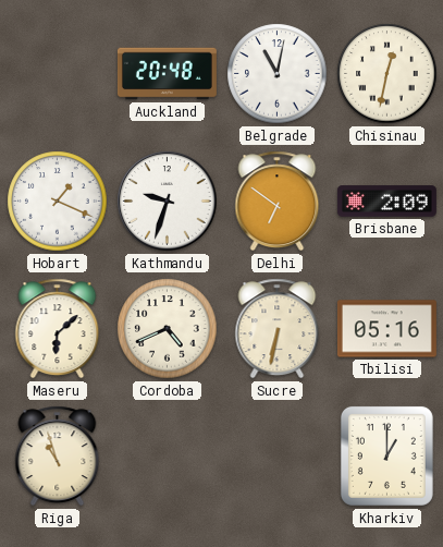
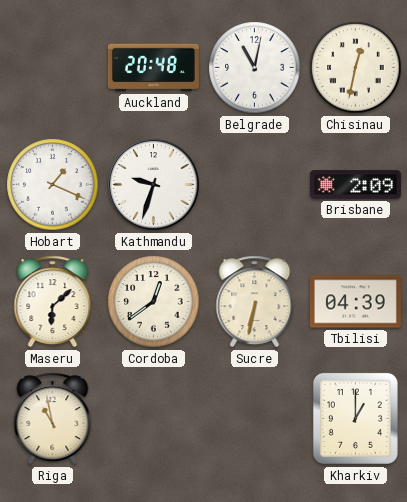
Delhi: 6:51 -> none
Cordoba: 4:41 -> 12:39
Tbilisi: 05:16 -> 04:39
Riga: 10:57 -> 10:58
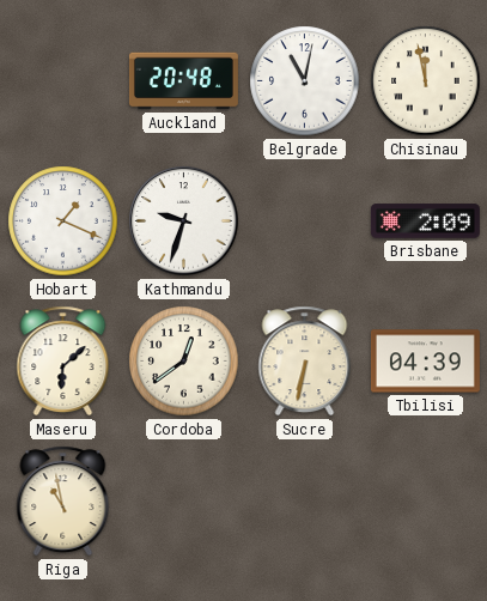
Chisinau: 12:32 -> 11:58
Kharkiv: 1:00 -> none
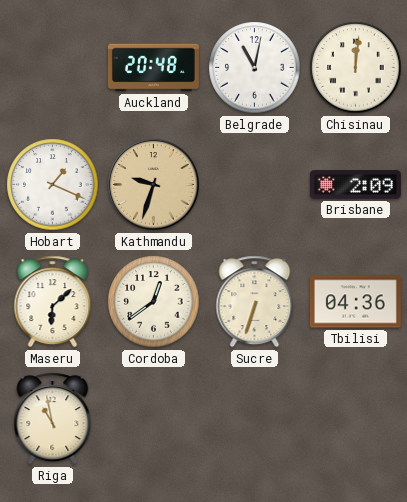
Chisinau: 11:58 -> 12:01
Kathmandu dial: white -> champagne
Sucre: 6:32 -> 6:33
Tbilisi: 04:39 -> 04:36
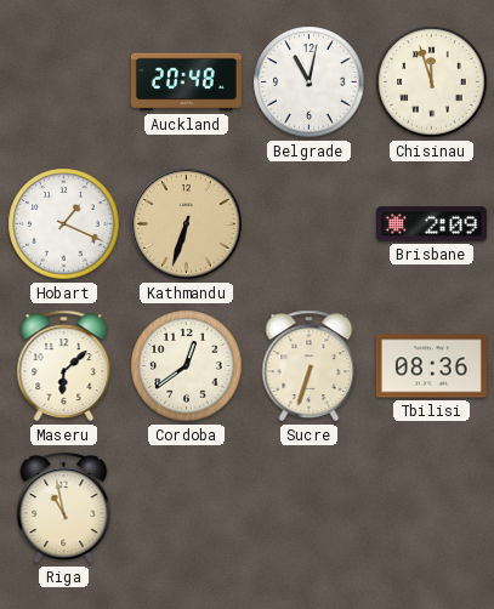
Chisinau: 12:01 -> 11:57
Kathmandu: 9:33 -> 6:33
Tbilisi: 04:36 -> 08:36
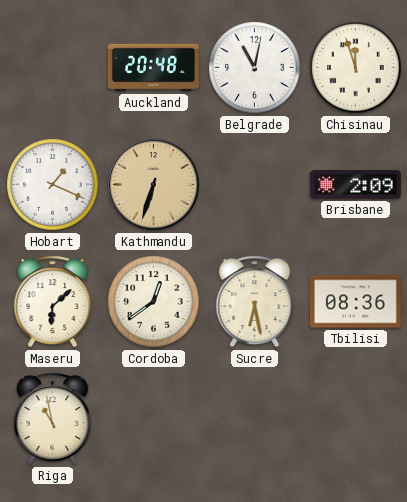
Sucre: 6:33 -> 6:28
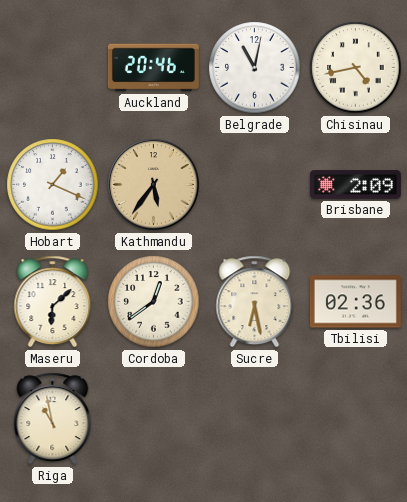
Auckland: 20:48 -> 20:46
Chisinau: 11:57 -> 4:43
Kathmandu: 6:33 -> 5:36
Tbilisi: 08:36 -> 02:36
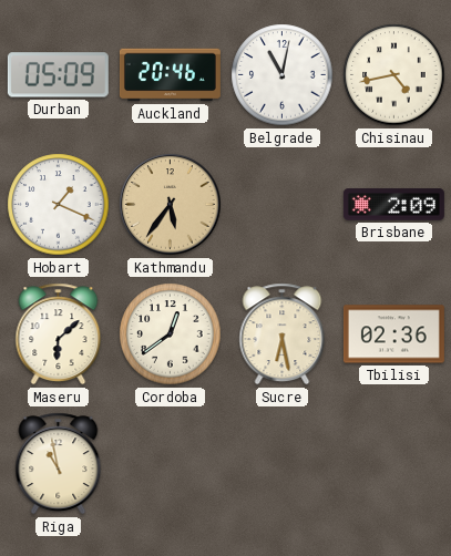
Durban: none -> 05:09
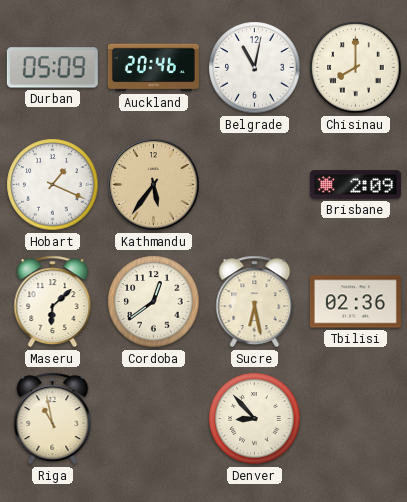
Chisinau: 4:43 -> 8:00
Denver: none -> 8:53
